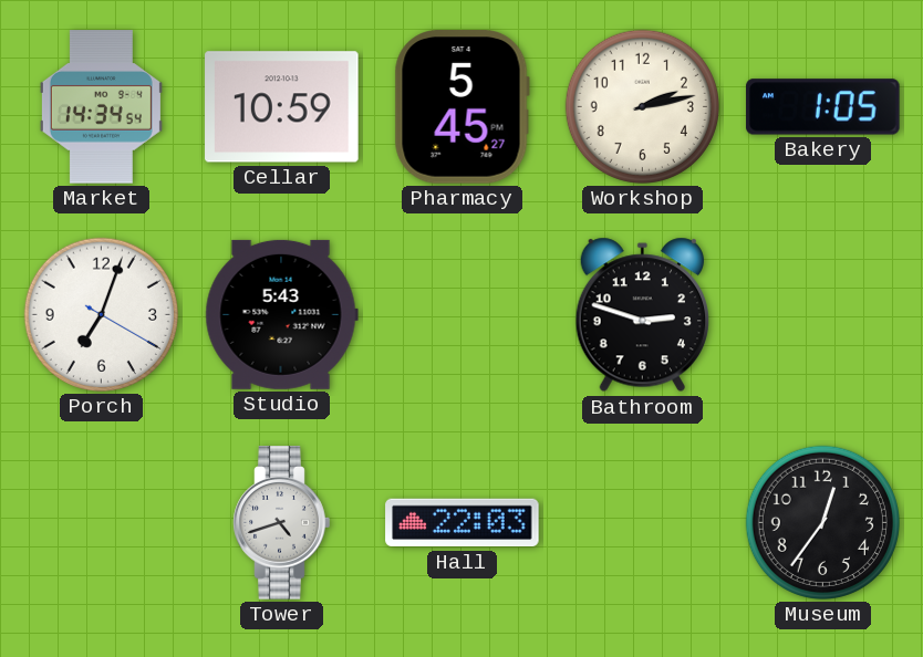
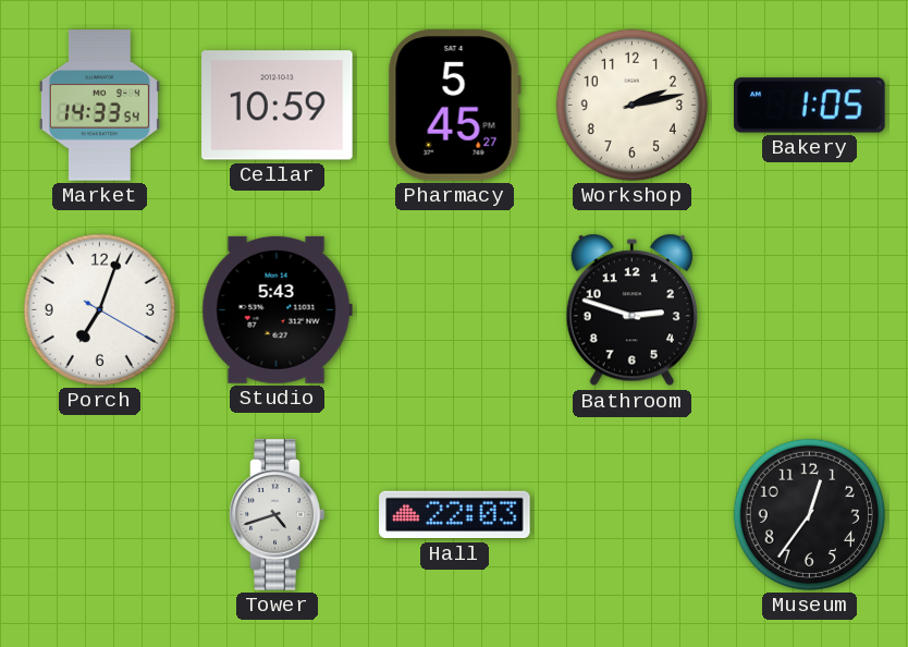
Market: 14:34 -> 14:33
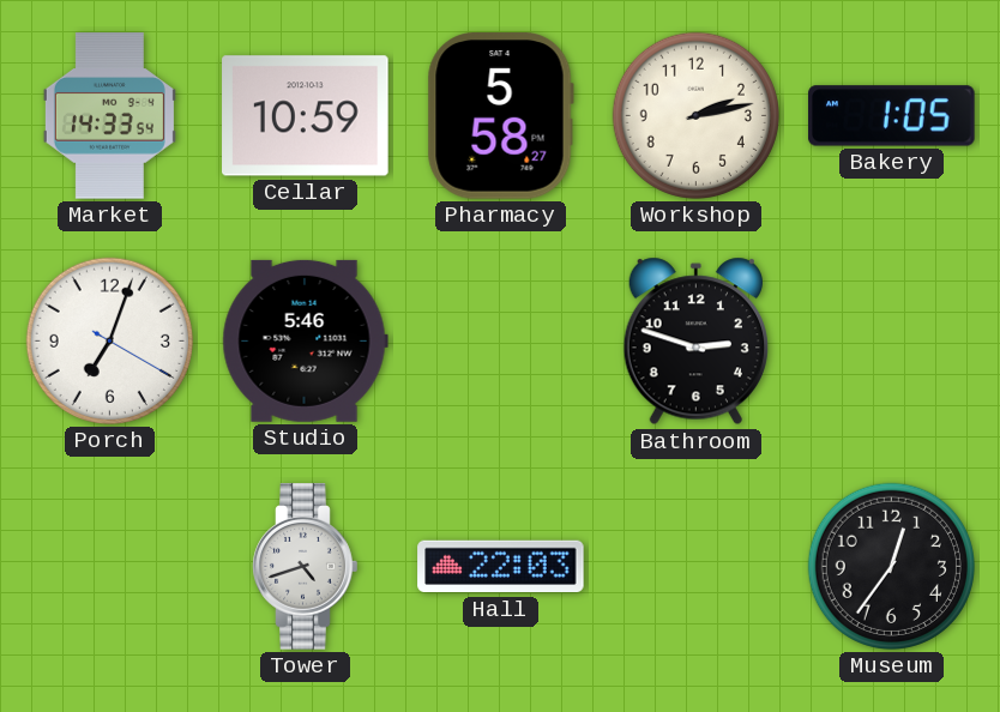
Pharmacy: 5:45 -> 5:58
Studio: 5:43 -> 5:46
